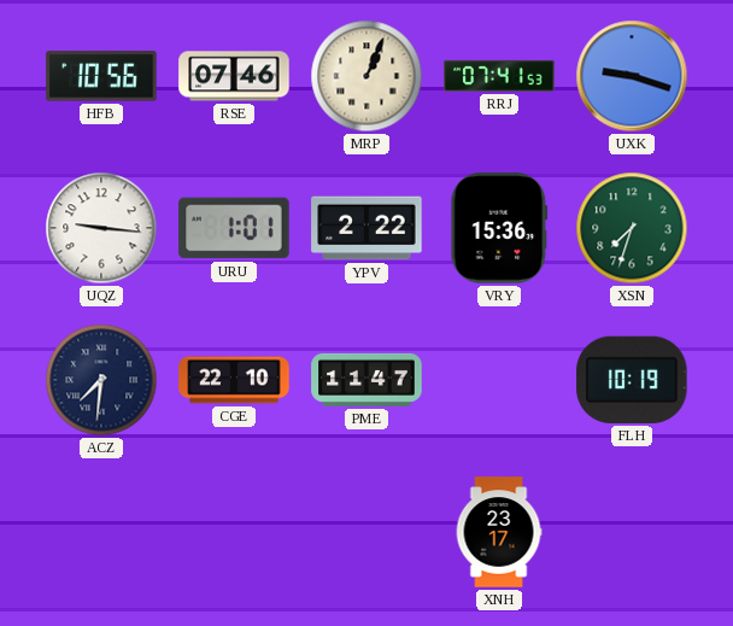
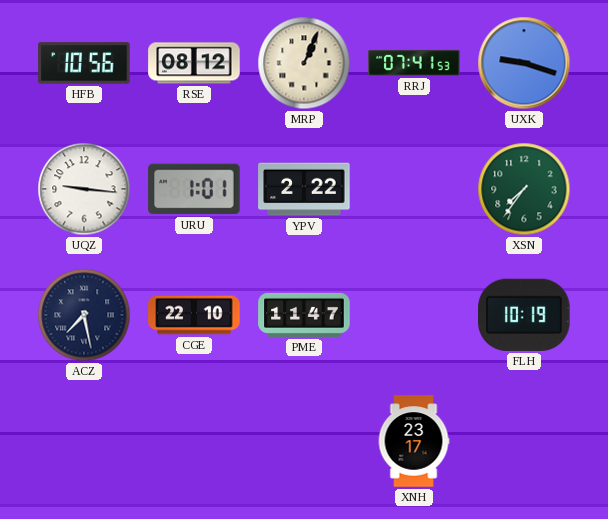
RSE: 07:46 -> 08:12
VRY: 15:36 -> none
XSN: 7:33 -> 7:36
ACZ: 7:31 -> 7:28
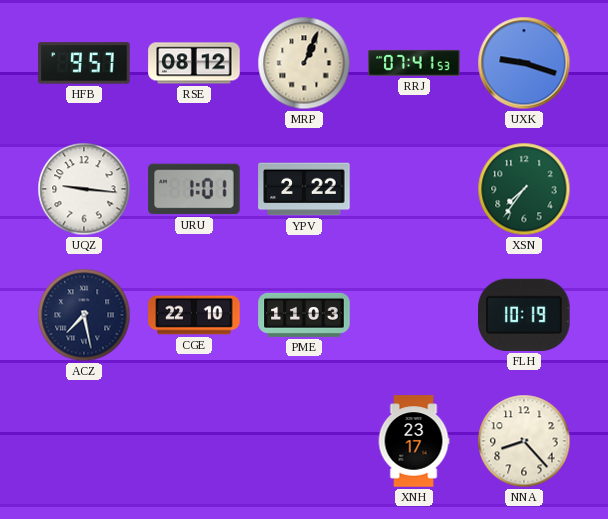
HFB: 10:56 -> 9:57
PME: 11:47 -> 11:03
NNA: none -> 8:23
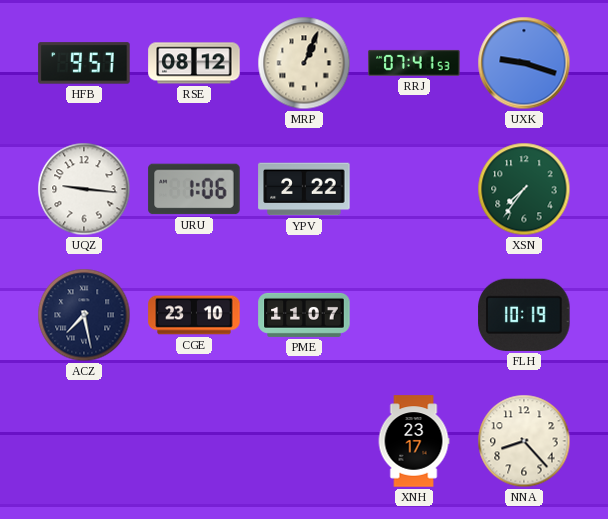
URU: 1:01 -> 1:06
CGE: 22:10 -> 23:10
PME: 11:03 -> 11:07
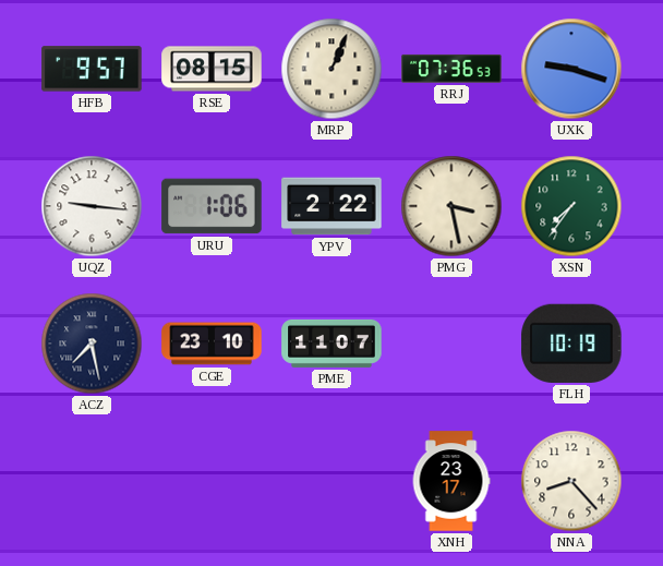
RSE: 08:12 -> 08:15
RRJ: 07:41 -> 07:36
PMG: none -> 3:28
